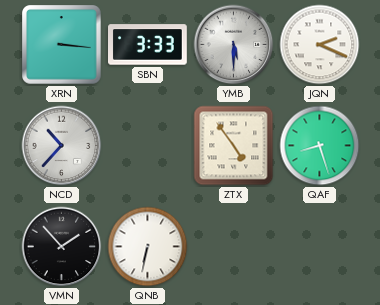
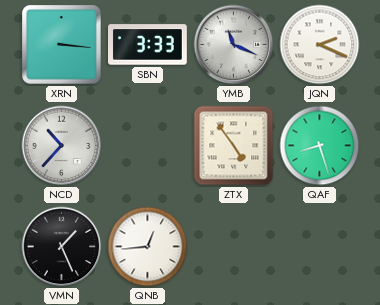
YMB: 5:30 -> 11:19
VMN: 1:53 -> 1:26
QNB: 6:32 -> 12:44
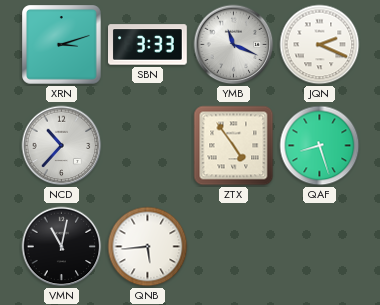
XRN: 3:16 -> 3:12
VMN: 1:26 -> 11:02
QNB: 12:44 -> 5:44
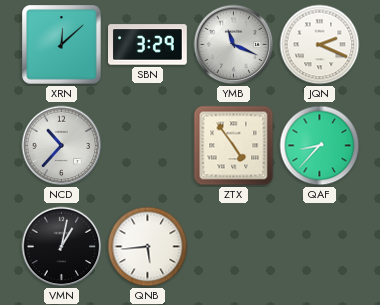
XRN: 3:12 -> 12:08
SBN: 3:33 -> 3:29
QAF: 8:27 -> 8:37
VMN: 11:02 -> 1:02
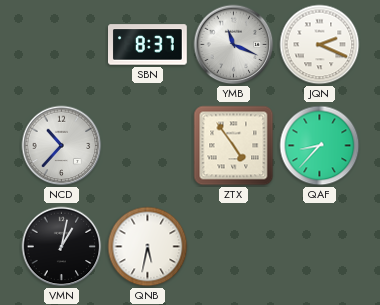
XRN: 12:08 -> none
SBN: 3:29 -> 8:37
QNB: 5:44 -> 5:32
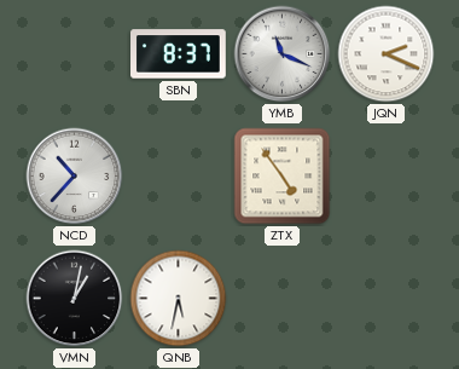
QAF: 8:37 -> none
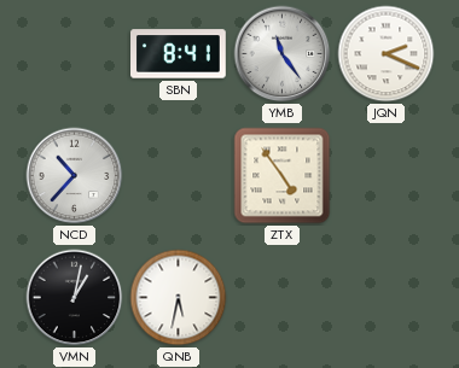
SBN: 8:37 -> 8:41
YMB: 11:19 -> 11:24
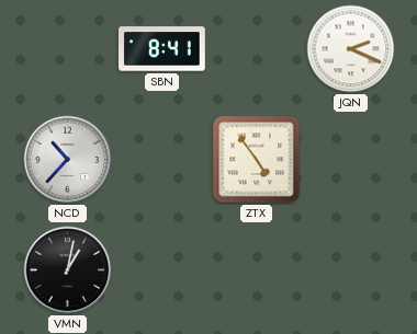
YMB: 11:24 -> none
QNB: 5:32 -> none
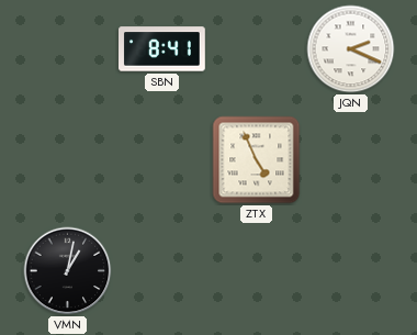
NCD: 10:37 -> none
ZTX: 4:54 -> 4:56
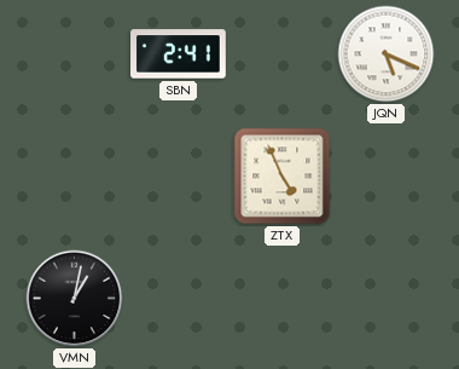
SBN: 8:41 -> 2:41
JQN: 2:19 -> 5:19
